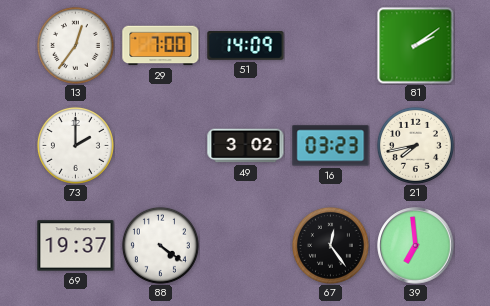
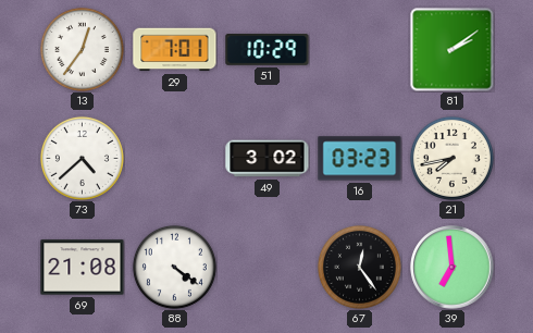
29: 7:00 -> 7:01
51: 14:09 -> 10:29
73: 2:00 -> 4:38
69: 19:37 -> 21:08
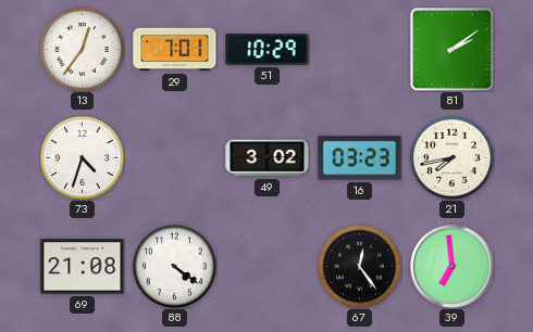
73: 4:38 -> 4:33
